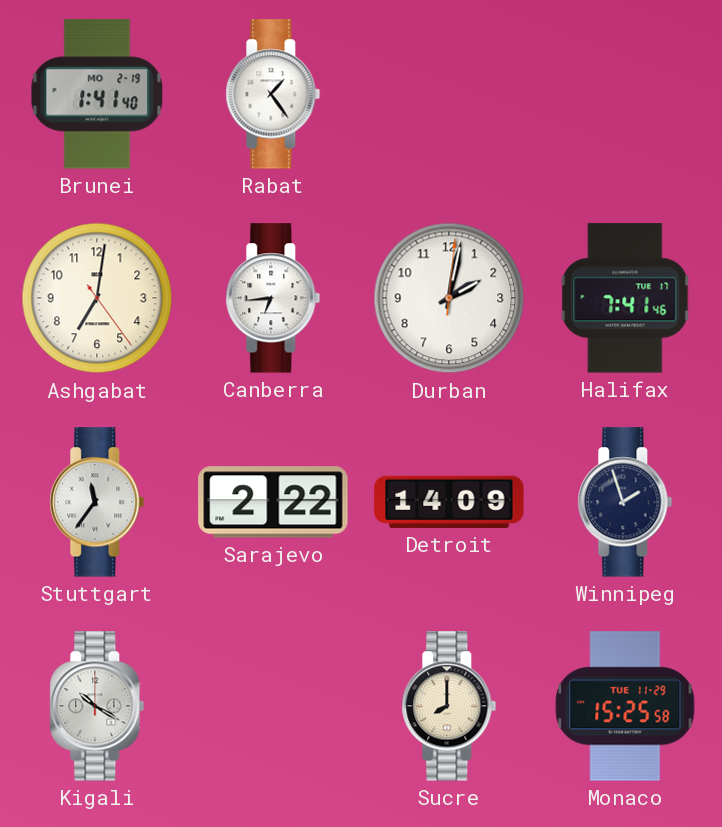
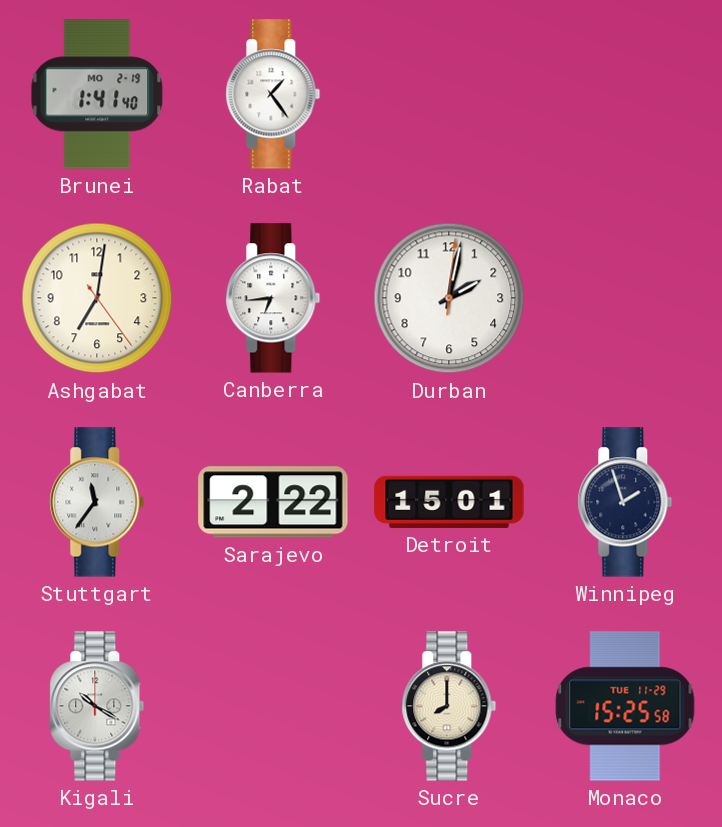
Halifax: 7:41 -> none
Detroit: 14:09 -> 15:01
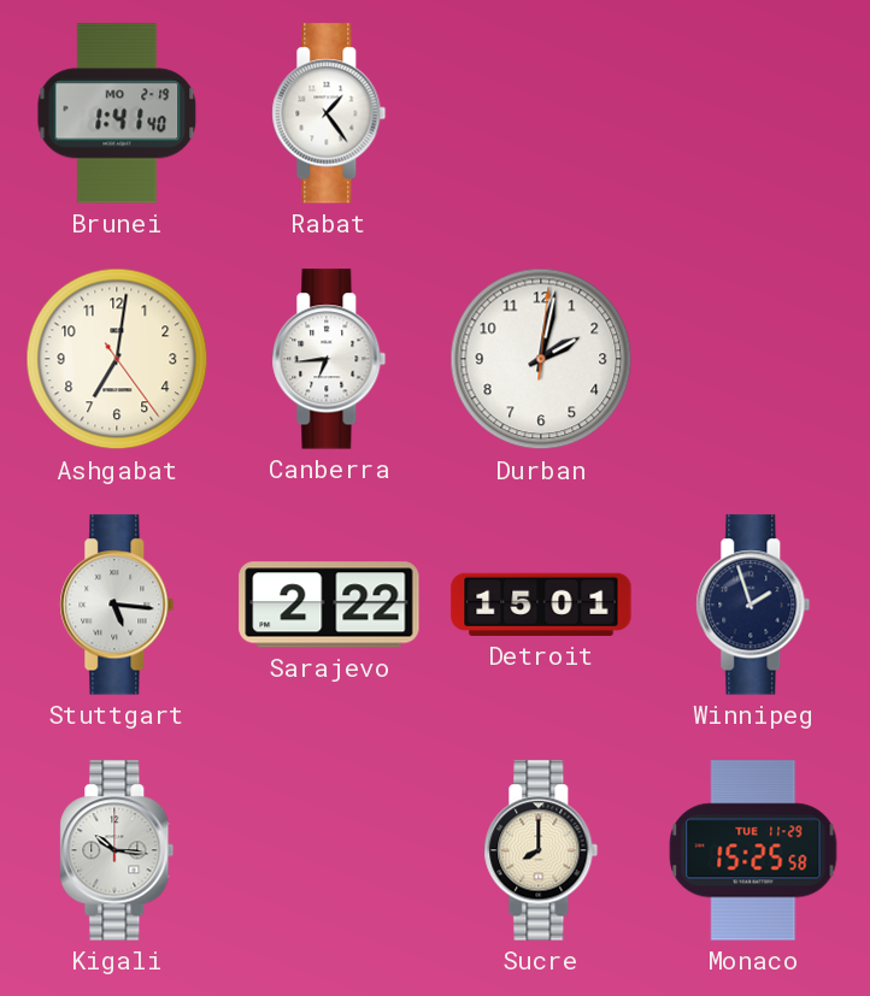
Stuttgart: 11:36 -> 5:16
Kigali: 10:20 -> 10:16
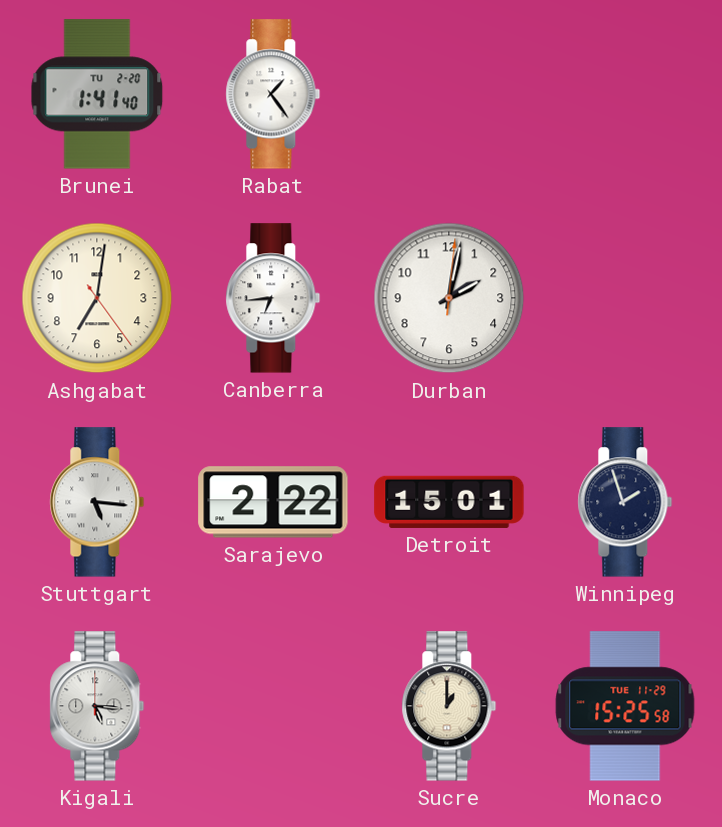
Brunei date: MO 2-19 -> TU 2-20
Kigali: 10:16 -> 5:16
Sucre: 8:00 -> 1:00
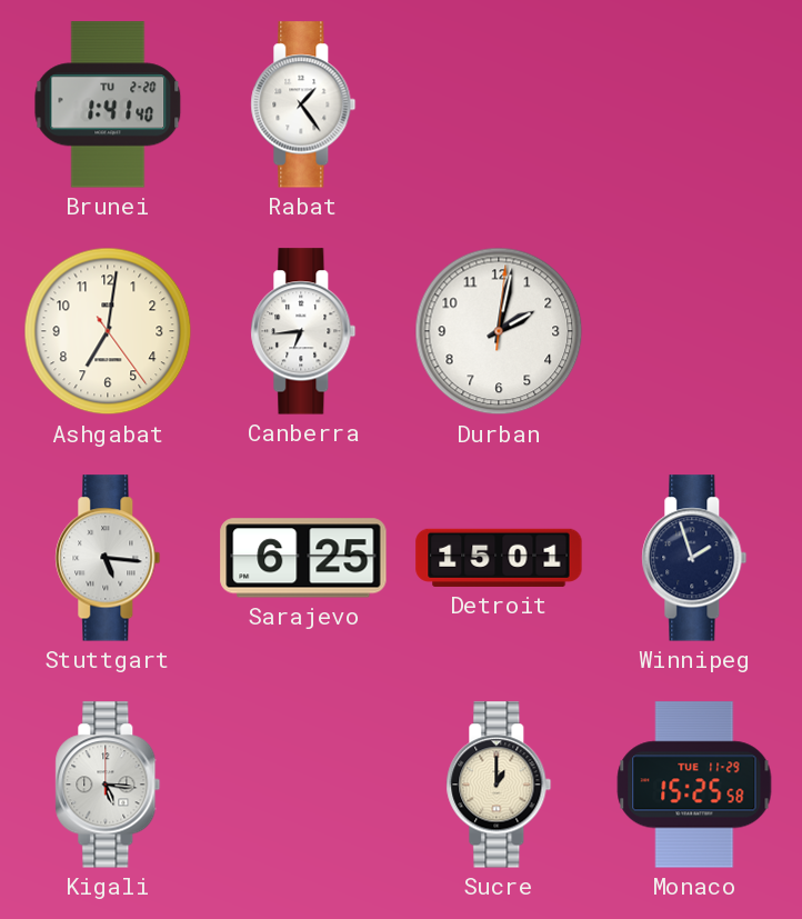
Sarajevo: 2:22 -> 6:25
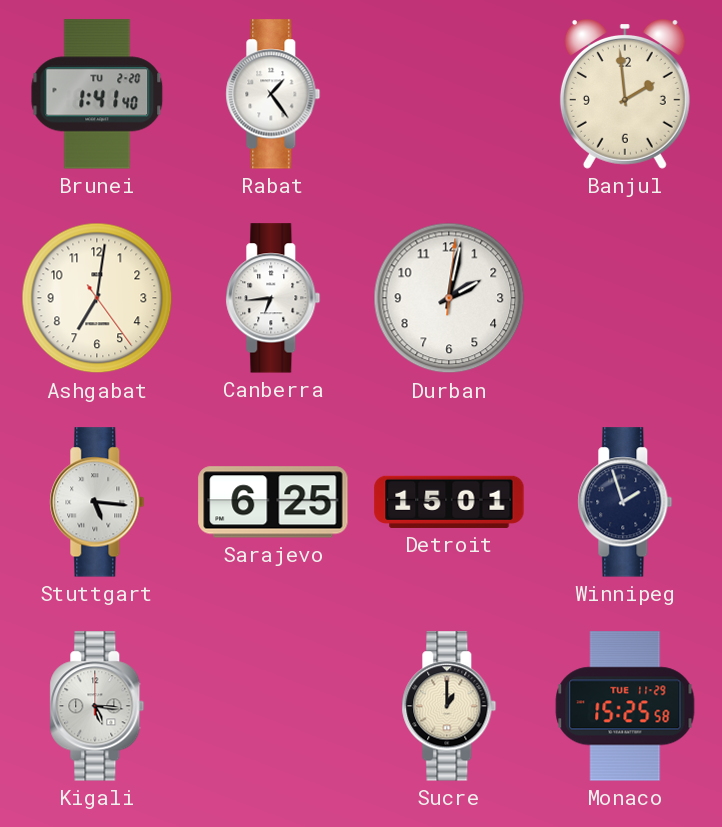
Banjul: none -> 1:59
